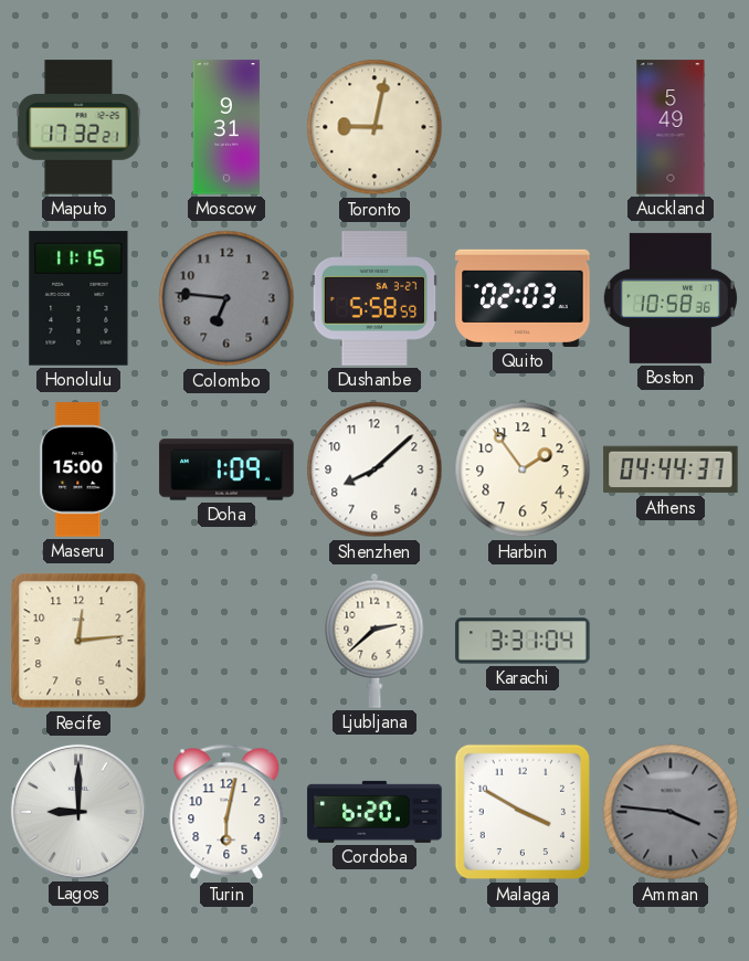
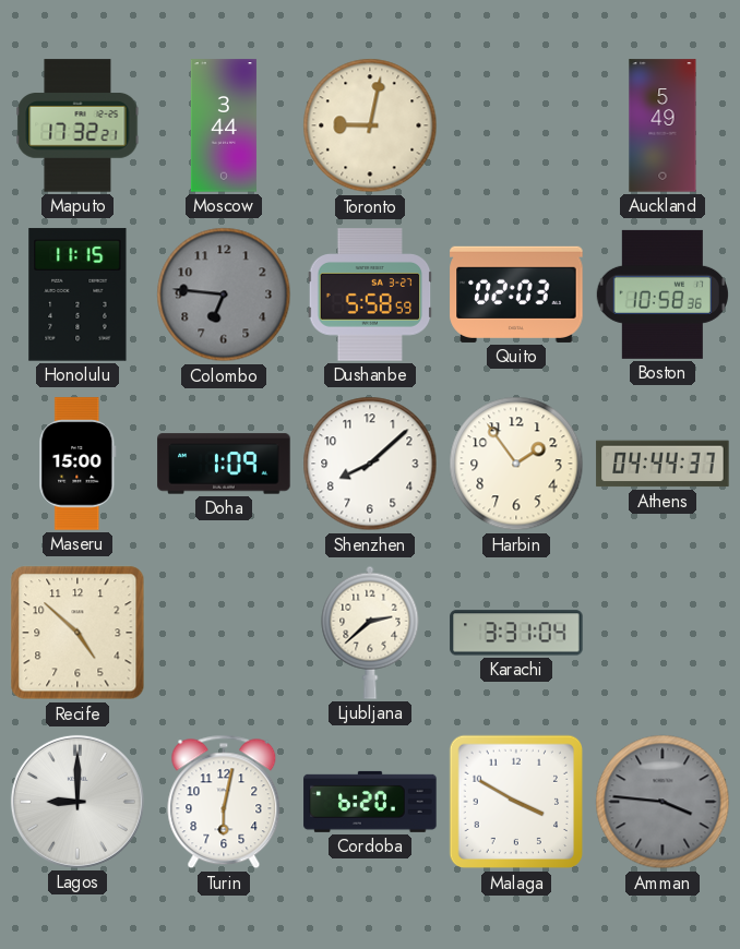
Moscow: 9:31 -> 3:44
Recife: 12:14 -> 4:52
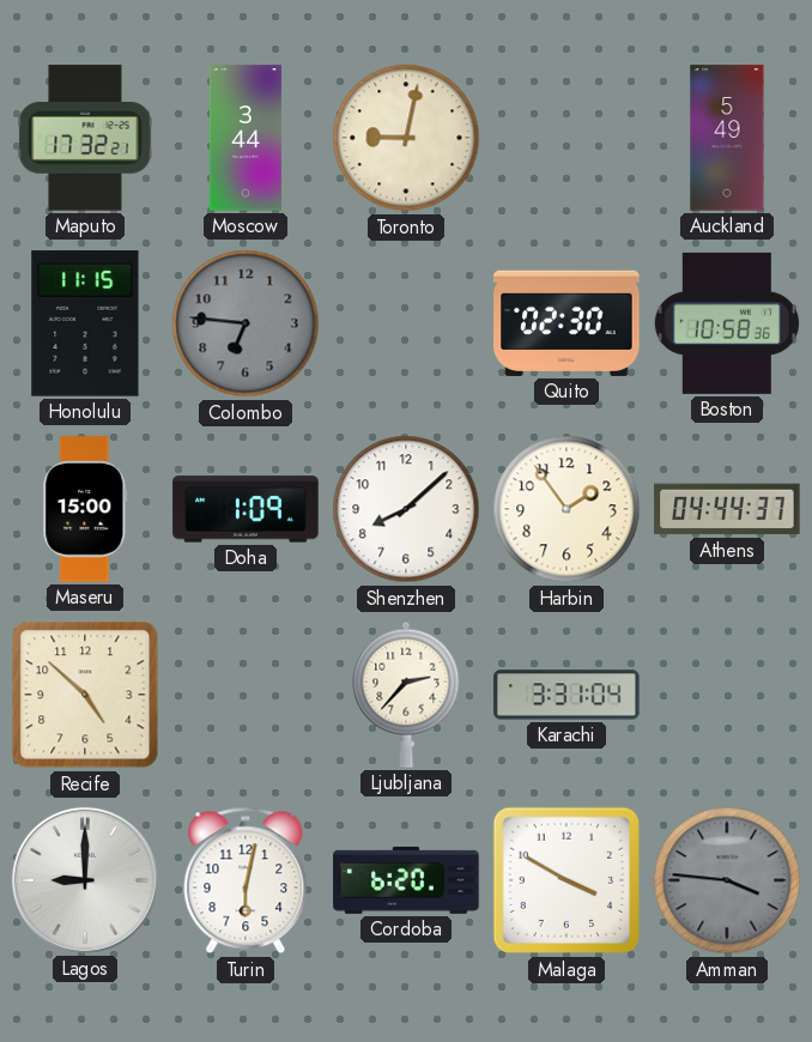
Dushanbe: 5:58 -> none
Quito: 02:03 -> 02:30
Ljubljana: 2:38 -> 2:37
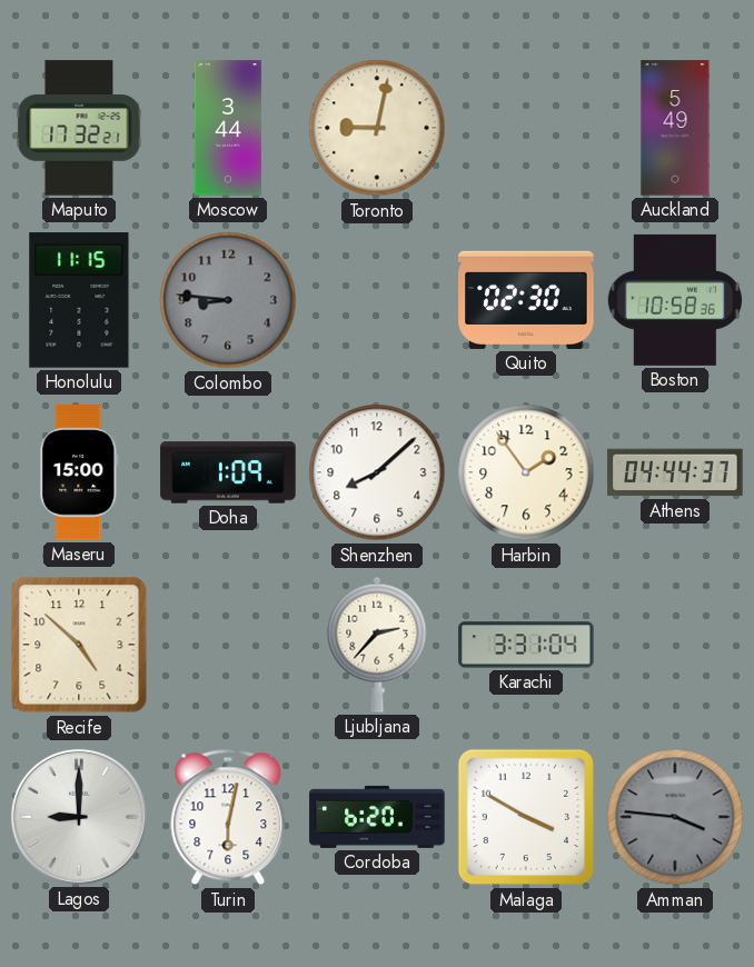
Colombo: 6:46 -> 8:46
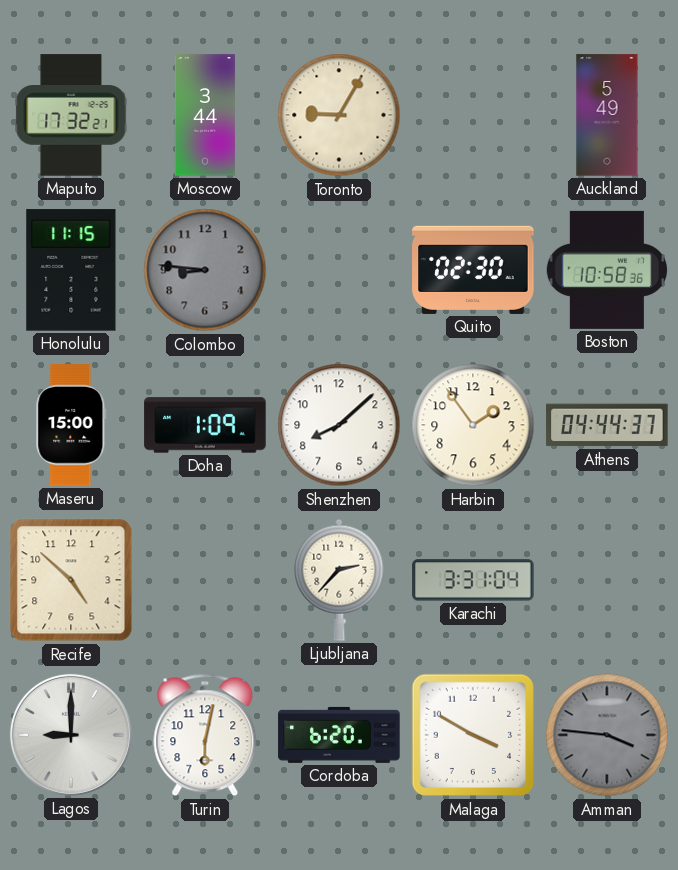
Toronto: 9:02 -> 9:05
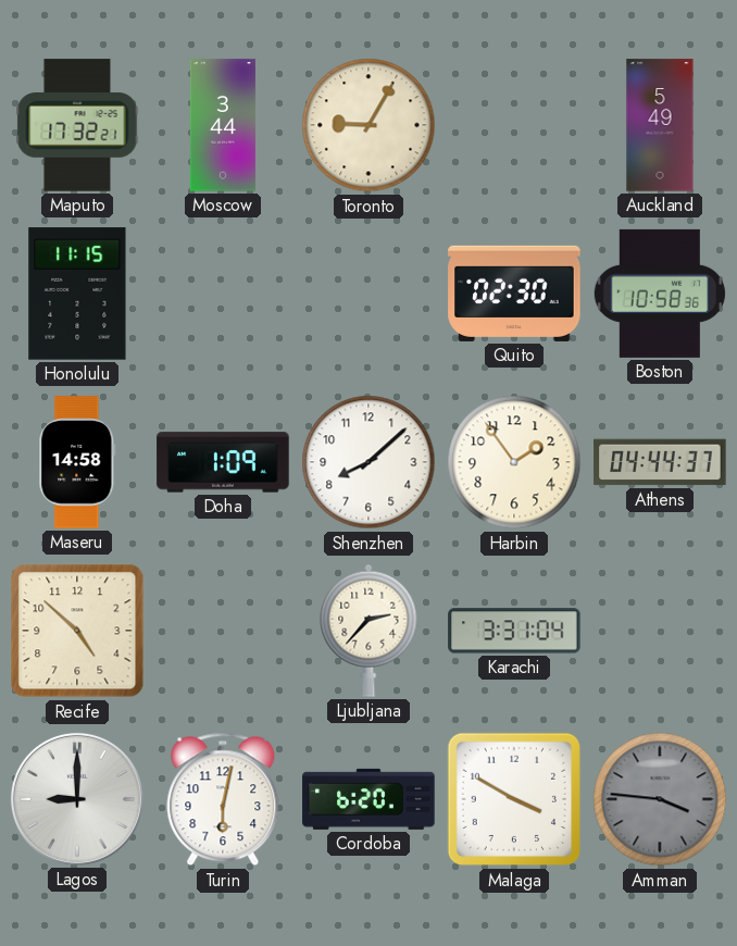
Colombo: 8:46 -> none
Maseru: 15:00 -> 14:58
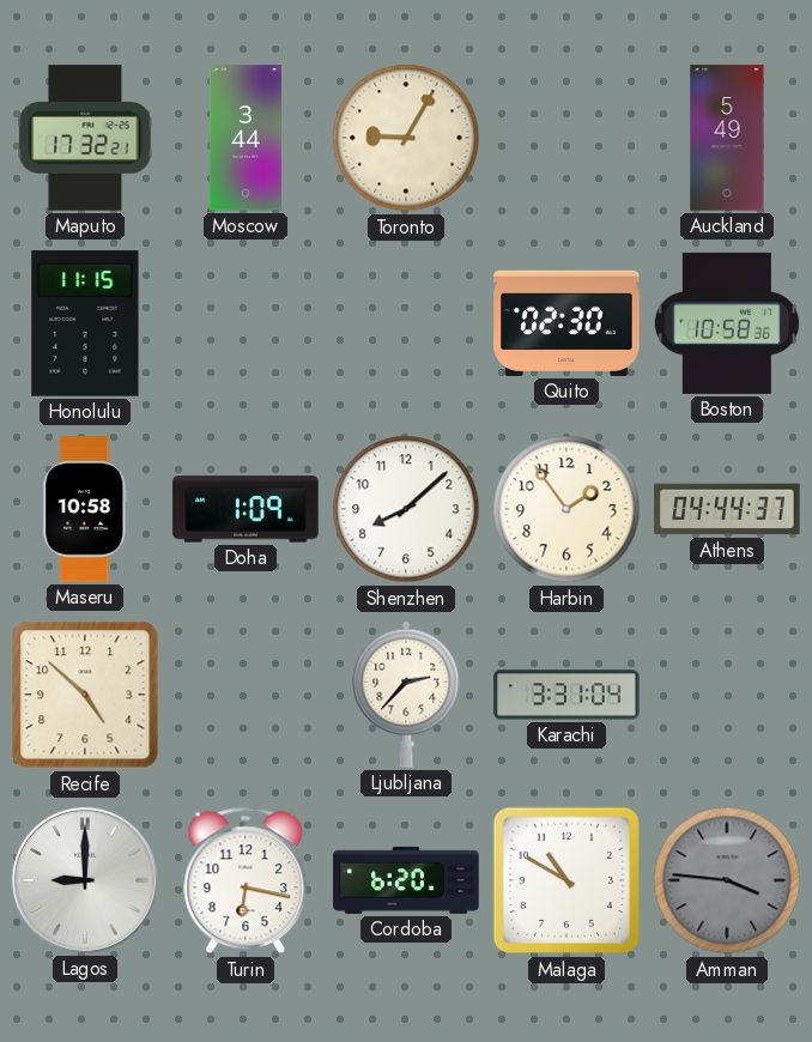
Maseru: 14:58 -> 10:58
Turin: 6:02 -> 6:17
Malaga: 3:50 -> 10:50
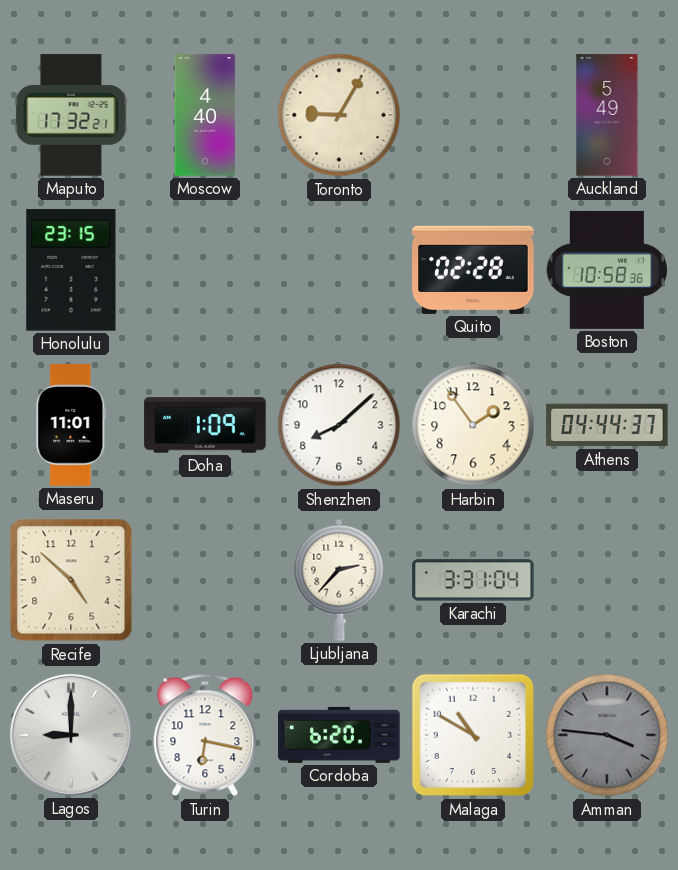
Moscow: 3:44 -> 4:40
Honolulu: 11:15 -> 23:15
Quito: 02:30 -> 02:28
Maseru: 10:58 -> 11:01
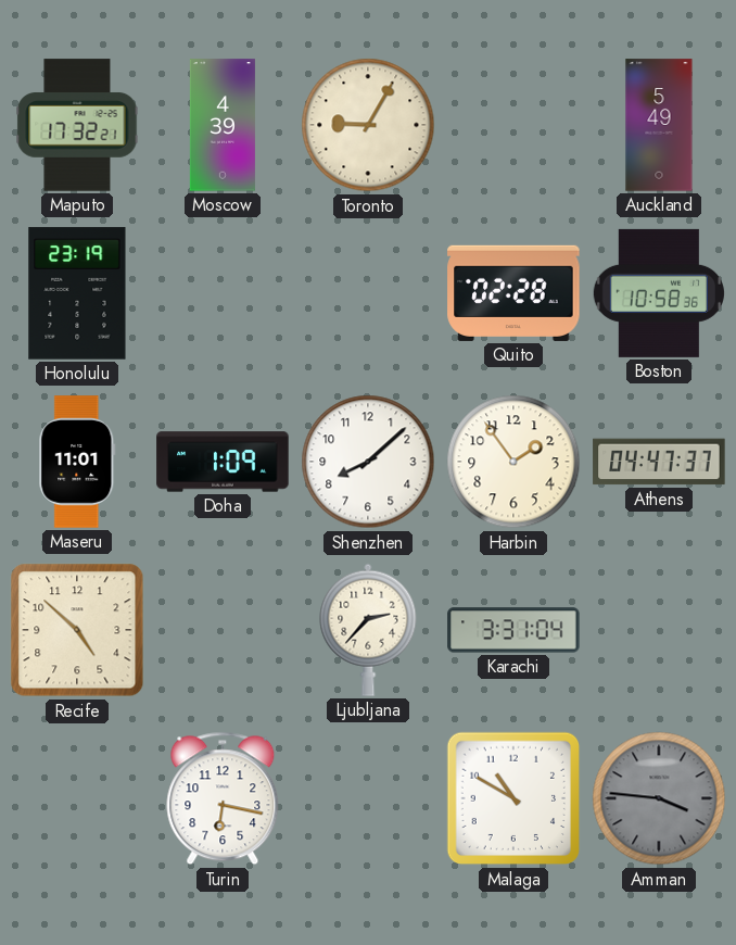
Moscow: 4:40 -> 4:39
Honolulu: 23:15 -> 23:19
Athens: 04:44 -> 04:47
Lagos: 9:00 -> none
Cordoba: 6:20 -> none
